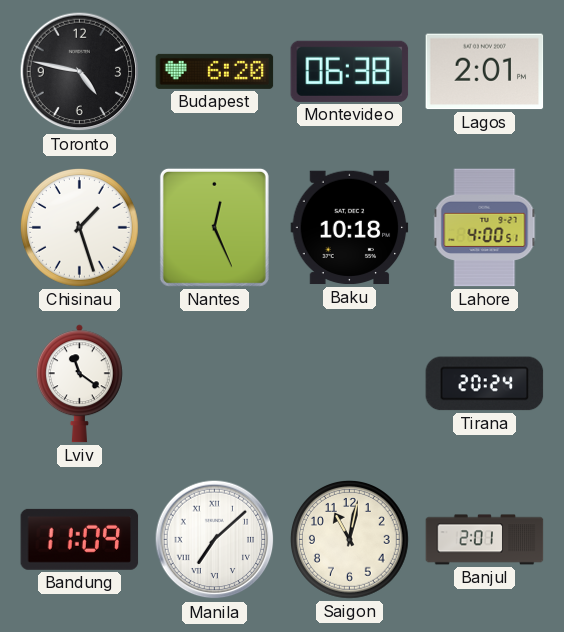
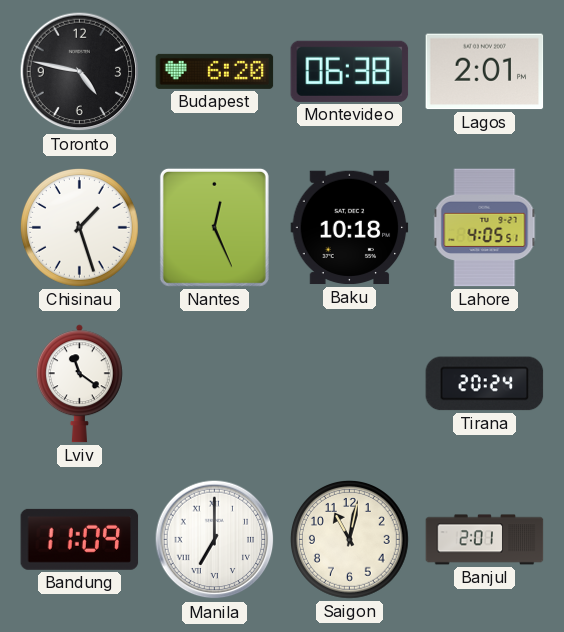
Lahore: 4:00 -> 4:05
Manila: 7:08 -> 7:00
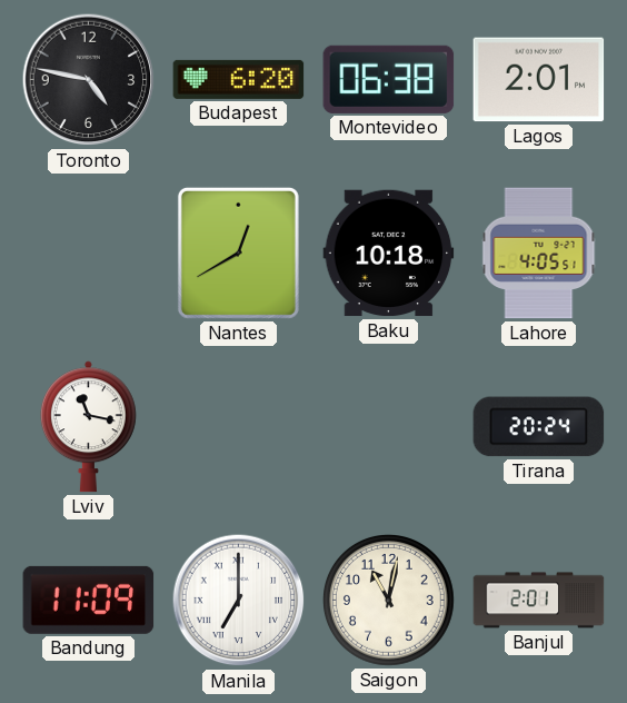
Chisinau: 1:27 -> none
Nantes: 12:26 -> 12:40
Lviv: 11:21 -> 11:17
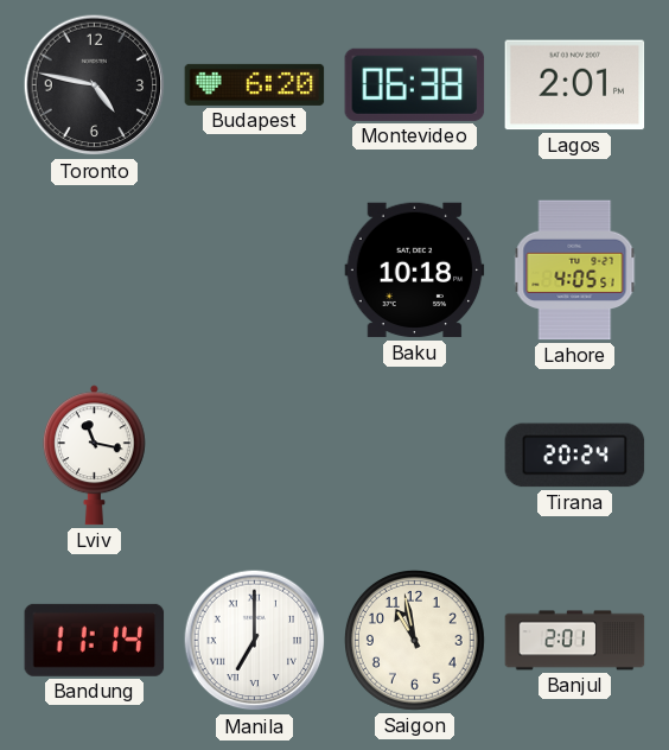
Nantes: 12:40 -> none
Bandung: 11:09 -> 11:14
Saigon: 11:02 -> 10:58
